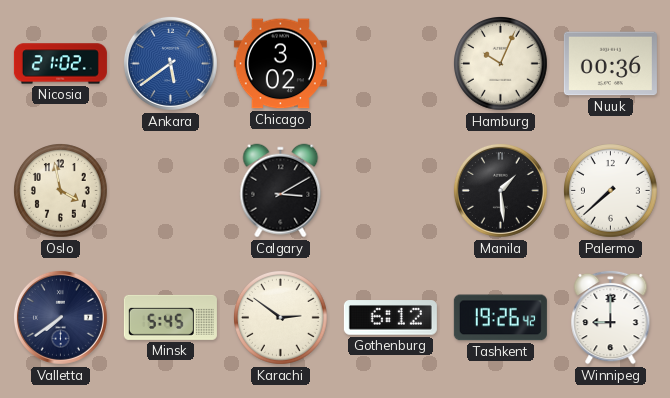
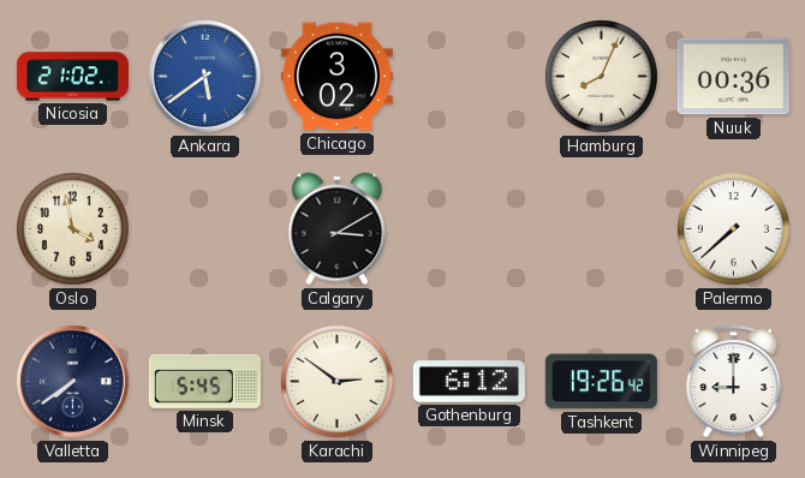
Hamburg: 10:04 -> 8:04
Manila: 1:29 -> none
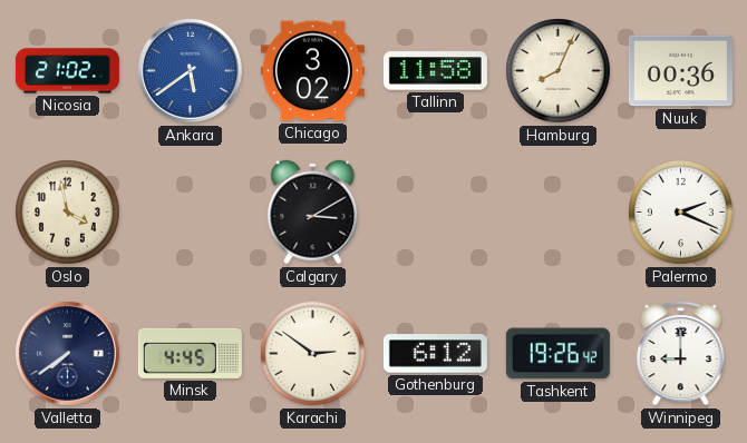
Tallinn: none -> 11:58
Palermo: 7:38 -> 2:19
Minsk: 5:45 -> 4:45
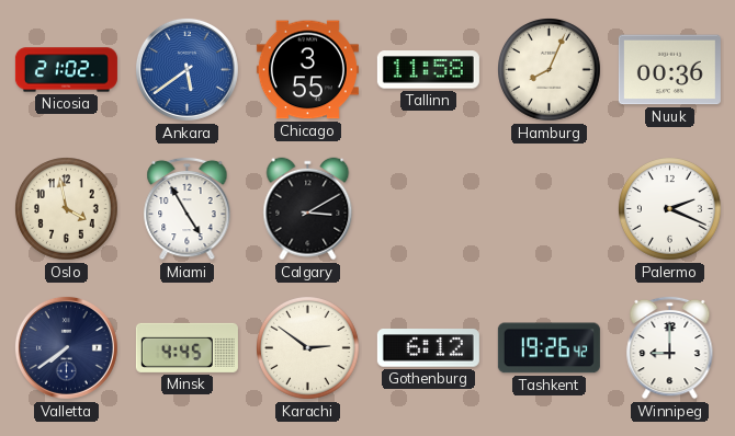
Chicago: 3:02 -> 3:55
Miami: none -> 4:55
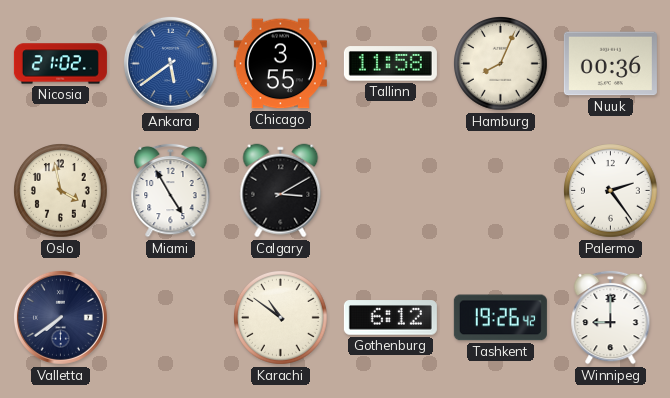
Palermo: 2:19 -> 2:24
Minsk: 4:45 -> none
Karachi: 2:51 -> 10:51
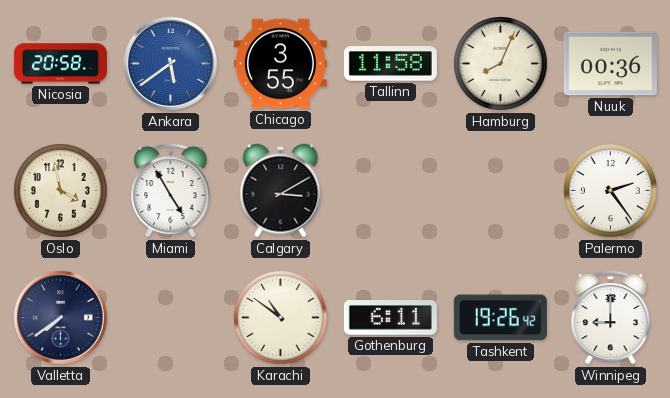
Nicosia: 21:02 -> 20:58
Gothenburg: 6:12 -> 6:11
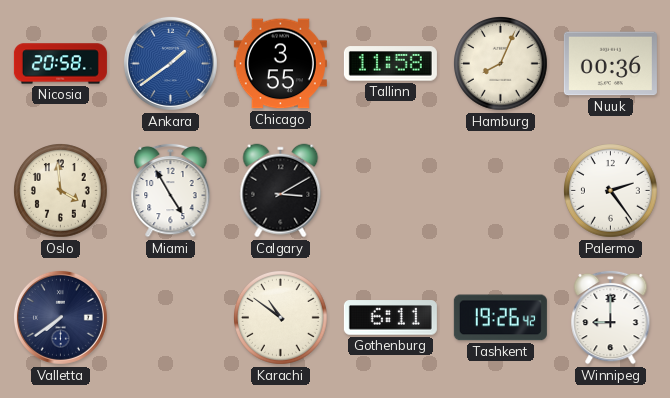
Ankara: 5:39 -> 1:39
Oslo: 3:58 -> 3:59
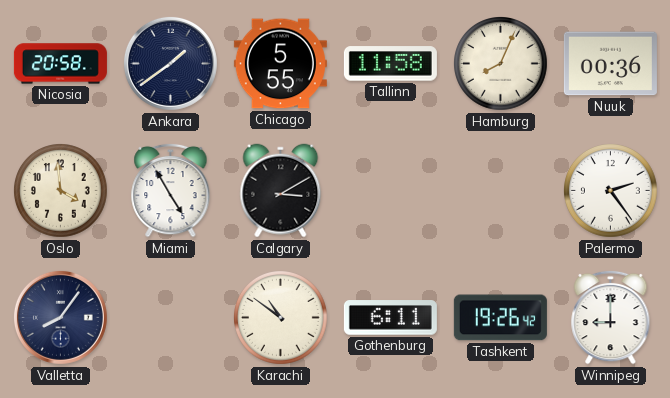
Ankara dial: blue -> navy
Chicago: 3:55 -> 5:55
Valletta: 7:39 -> 8:06
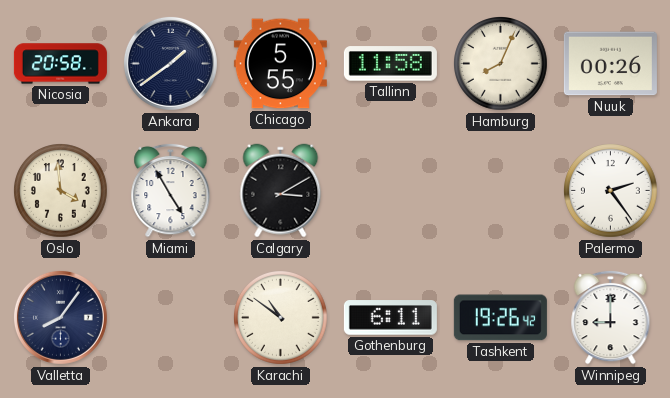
Nuuk: 00:36 -> 00:26
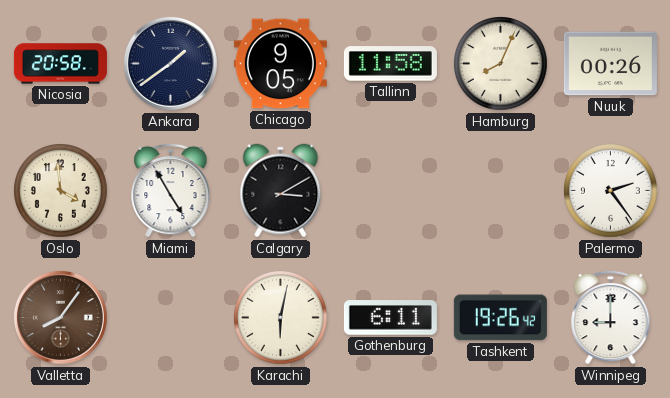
Chicago: 5:55 -> 9:05
Valletta dial: navy -> brown
Karachi: 10:51 -> 6:02
